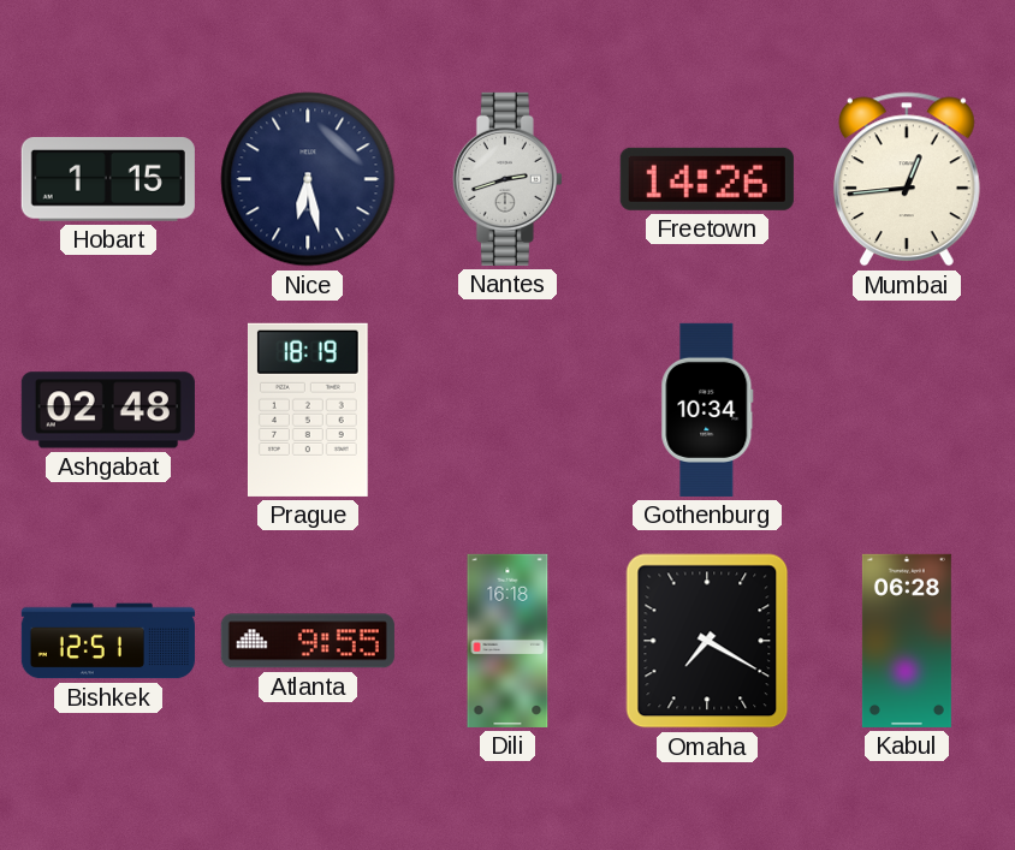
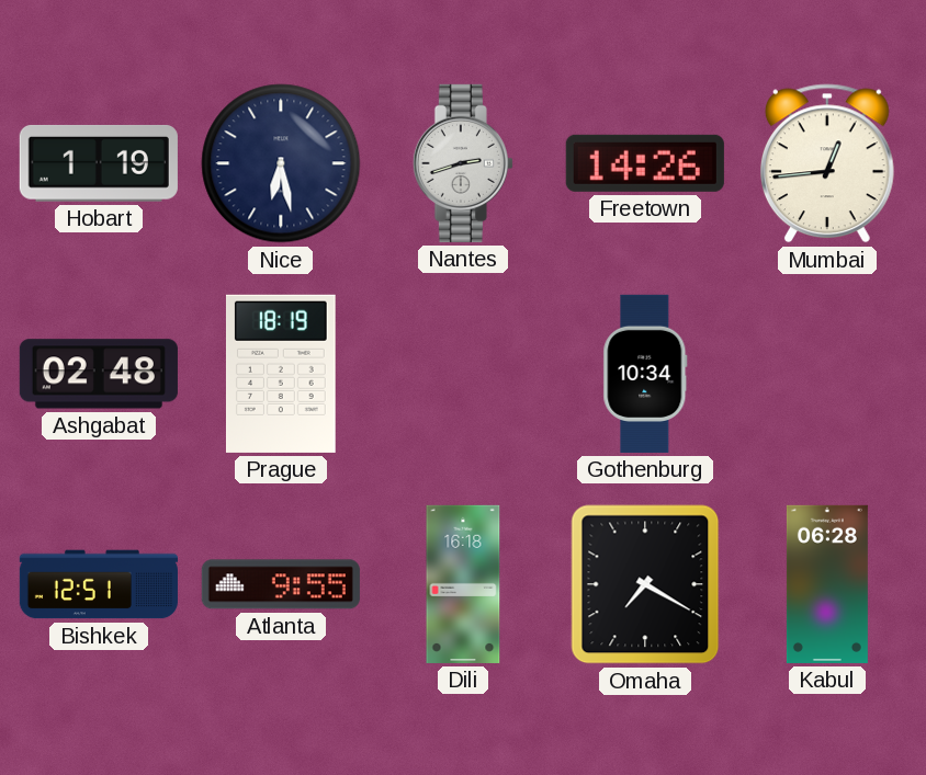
Hobart: 1:15 -> 1:19
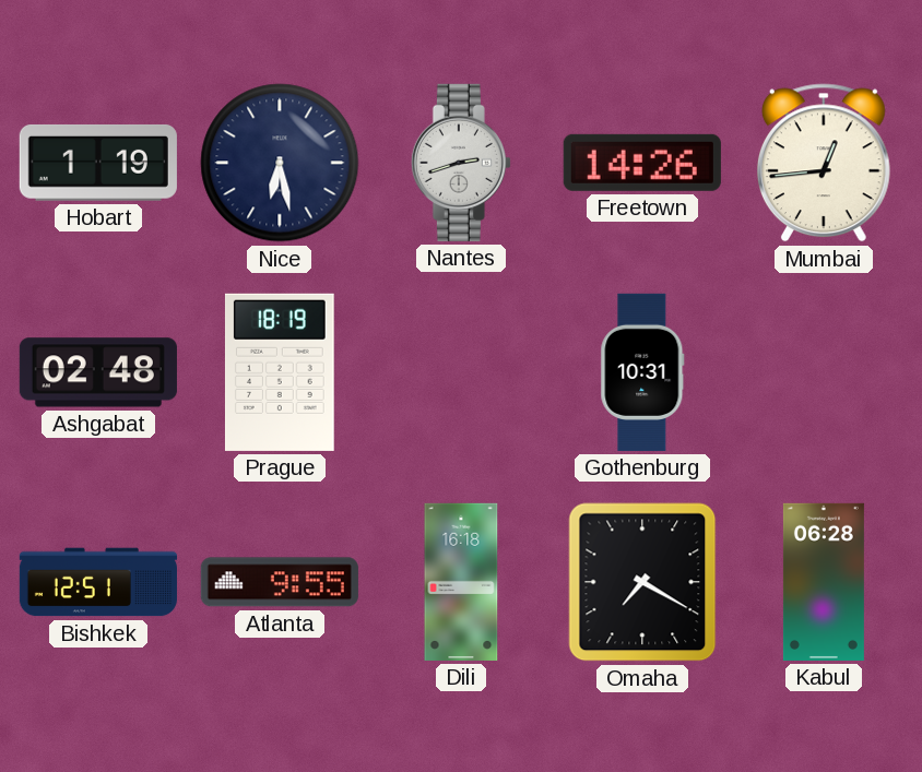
Gothenburg: 10:34 -> 10:31
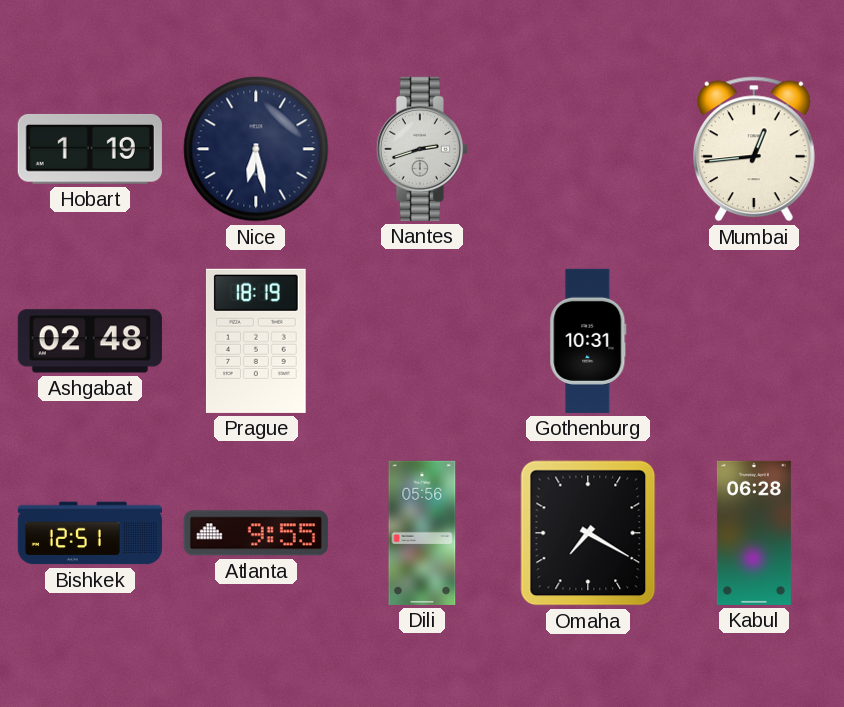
Freetown: 14:26 -> none
Dili: 16:18 -> 05:56
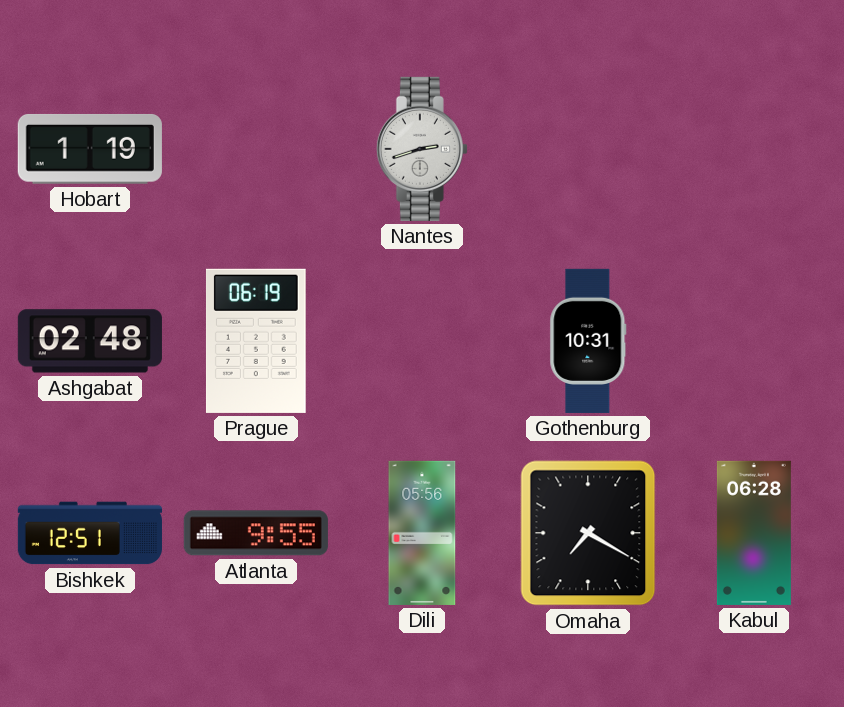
Nice: 6:28 -> none
Mumbai: 12:44 -> none
Prague: 18:19 -> 06:19
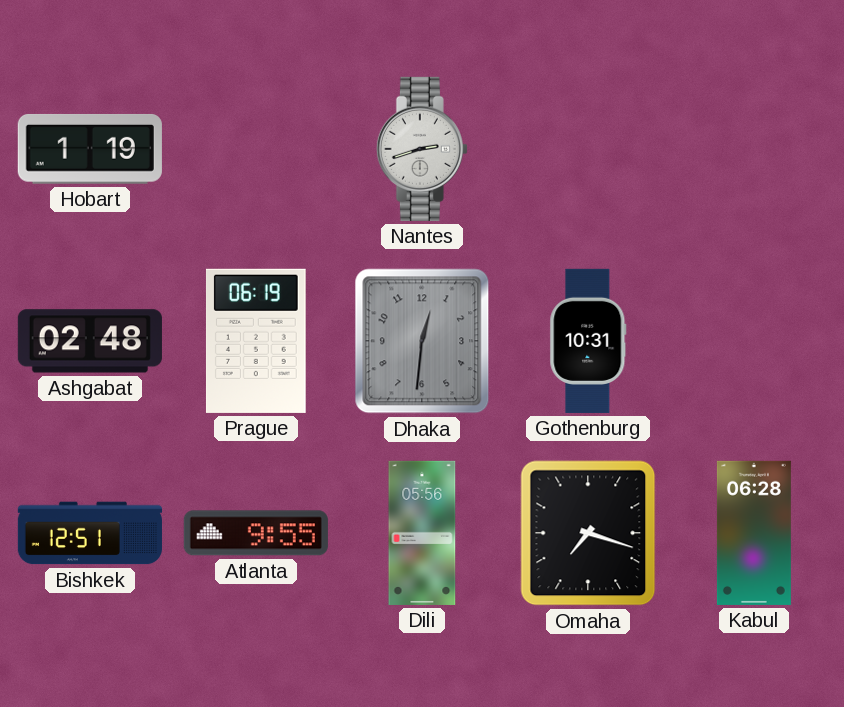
Dhaka: none -> 12:31
Omaha: 7:20 -> 7:18
